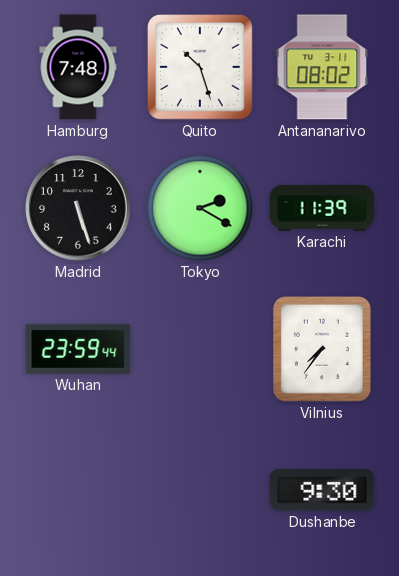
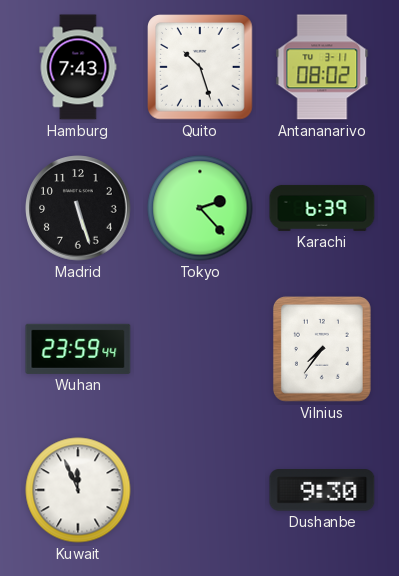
Hamburg: 7:48 -> 7:43
Tokyo: 2:20 -> 2:23
Karachi: 11:39 -> 6:39
Kuwait: none -> 11:56
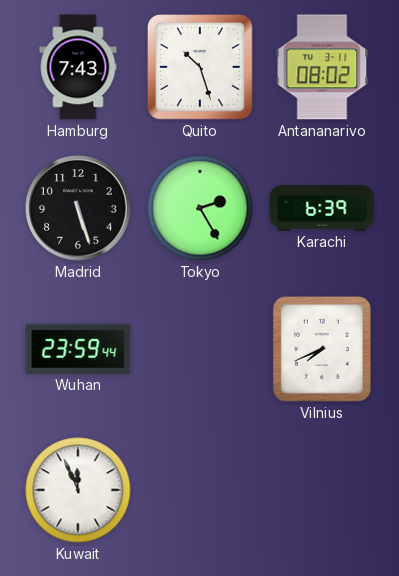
Tokyo: 2:23 -> 2:25
Vilnius: 7:36 -> 7:41
Dushanbe: 9:30 -> none
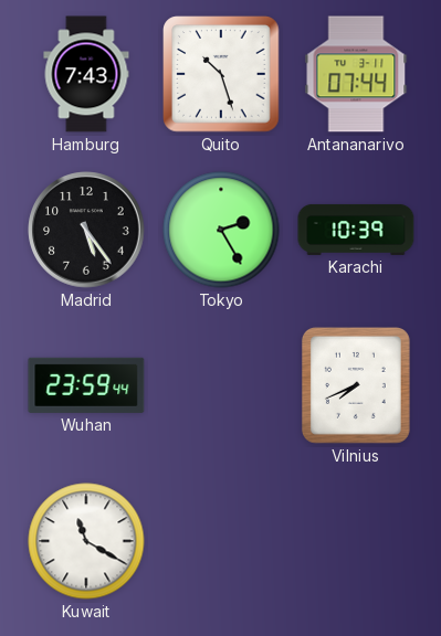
Antananarivo: 08:02 -> 07:44
Madrid: 5:27 -> 5:24
Karachi: 6:39 -> 10:39
Kuwait: 11:56 -> 11:20
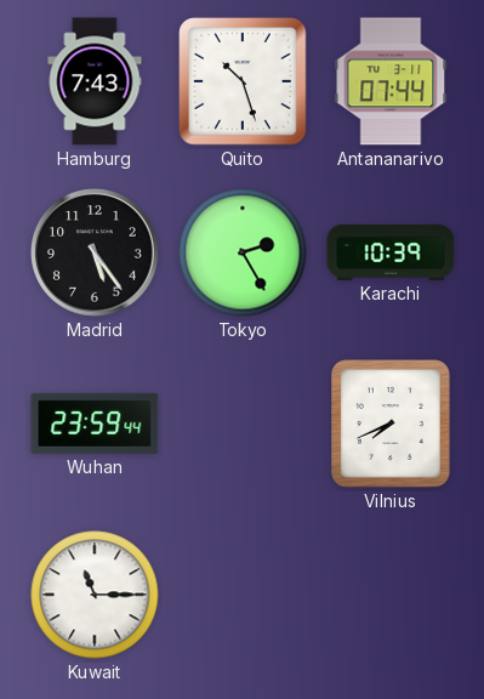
Kuwait: 11:20 -> 11:15
